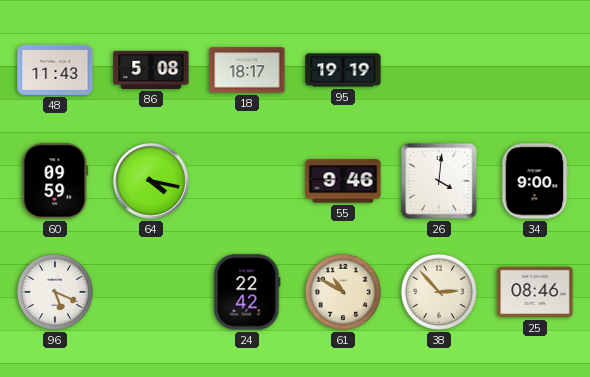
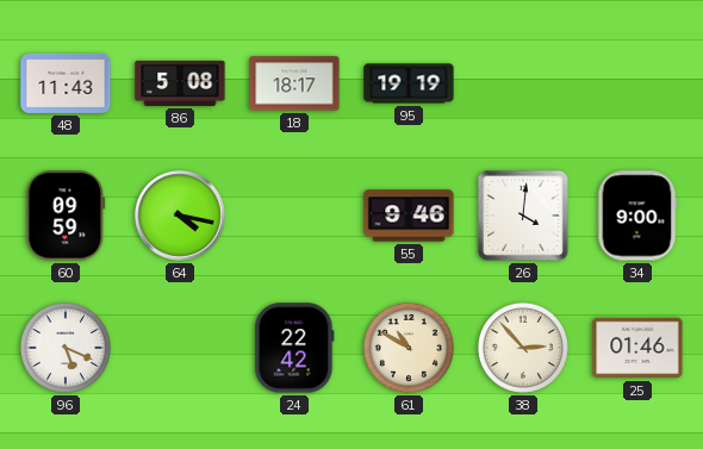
25: 08:46 -> 01:46
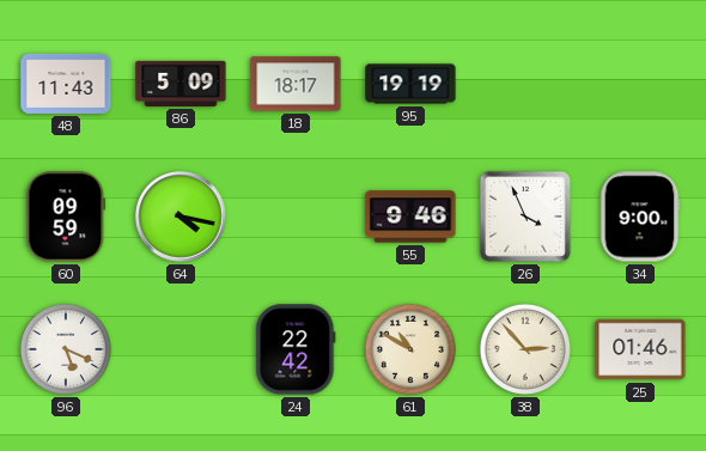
86: 5:08 -> 5:09
26: 4:01 -> 3:56
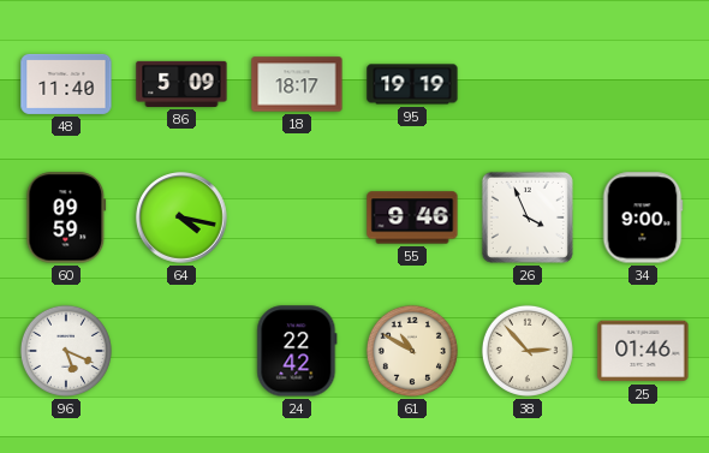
48: 11:43 -> 11:40
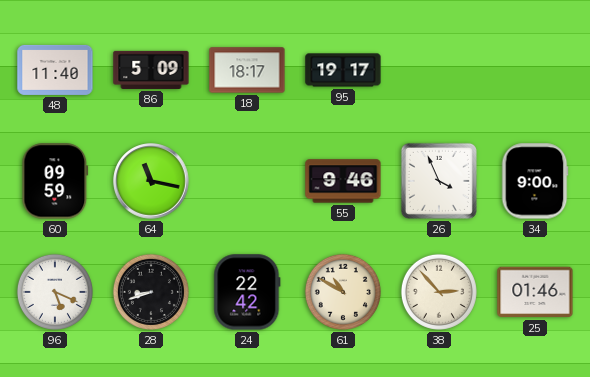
95: 19:19 -> 19:17
64: 4:17 -> 11:17
28: none -> 8:42
